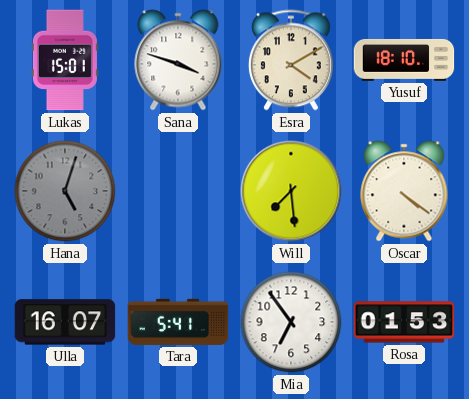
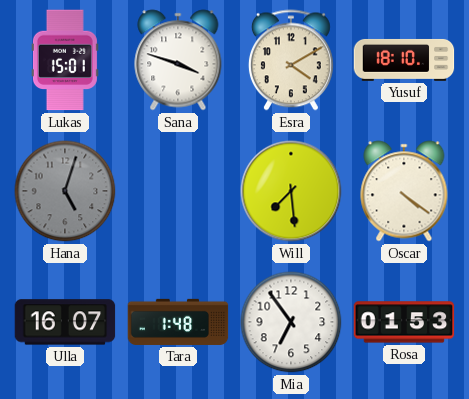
Tara: 5:41 -> 1:48
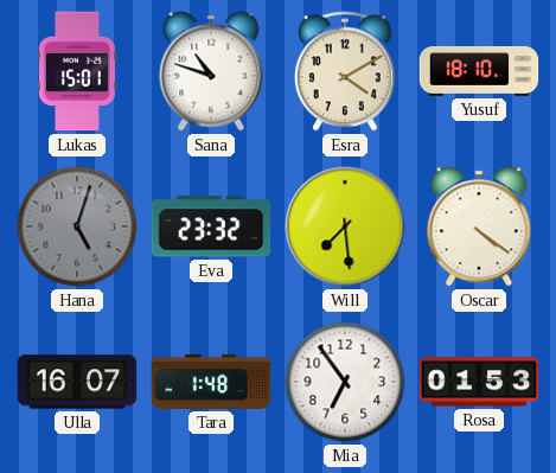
Sana: 3:48 -> 10:48
Eva: none -> 23:32
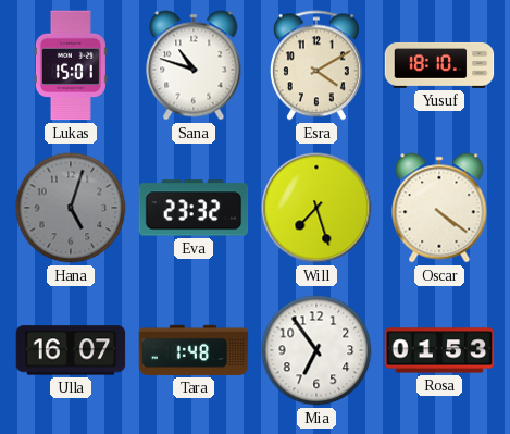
Will: 7:29 -> 7:27
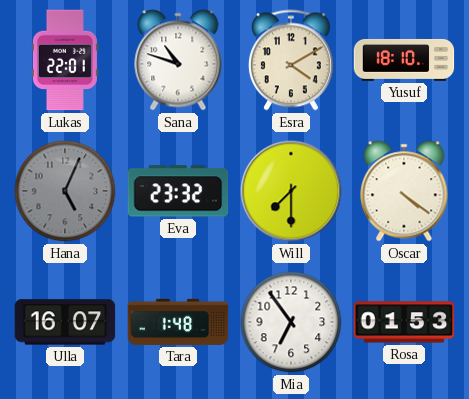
Lukas: 15:01 -> 22:01
Hana: 5:03 -> 5:04
Will: 7:27 -> 7:30
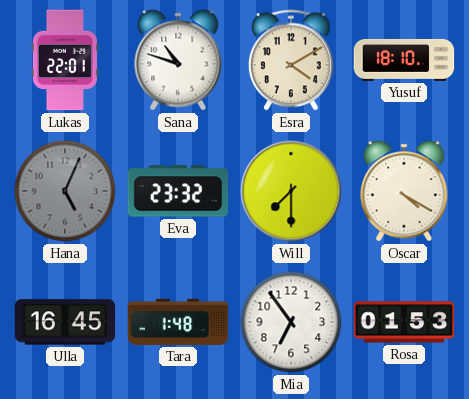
Oscar: 4:21 -> 4:20
Ulla: 16:07 -> 16:45
